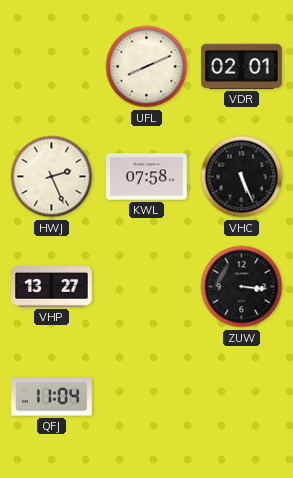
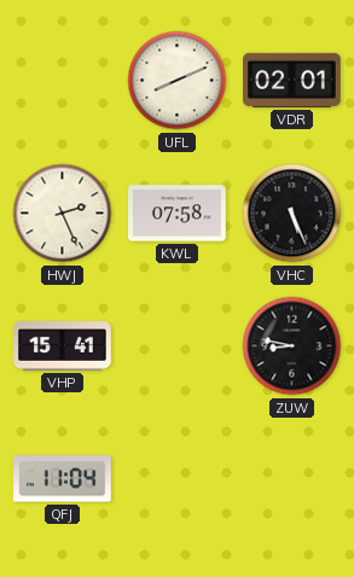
VHP: 13:27 -> 15:41
ZUW: 3:16 -> 8:47
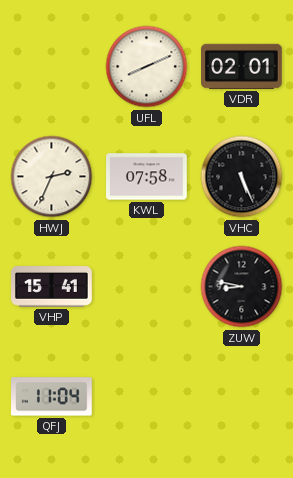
HWJ: 2:26 -> 2:34
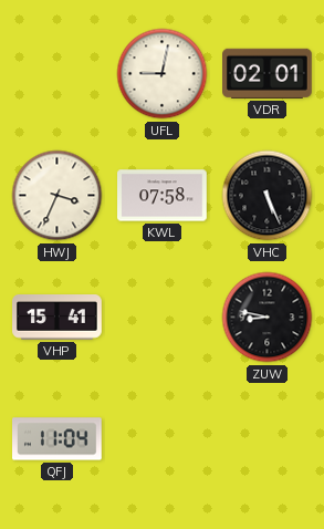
UFL: 8:11 -> 9:02
HWJ: 2:34 -> 3:34
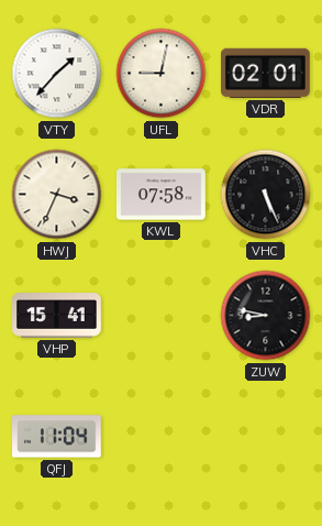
VTY: none -> 1:37
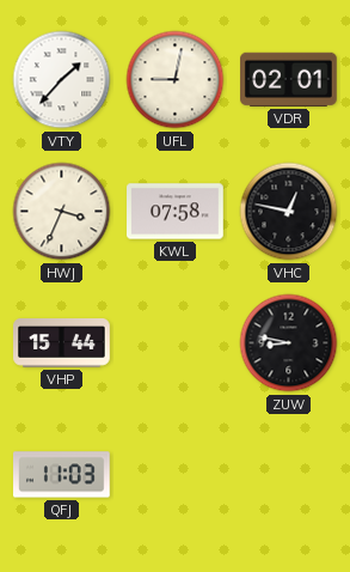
VHC: 5:26 -> 12:47
VHP: 15:41 -> 15:44
QFJ: 11:04 -> 11:03
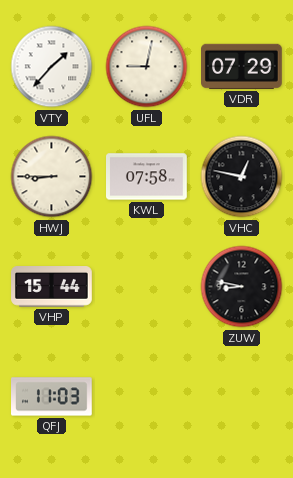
VDR: 02:01 -> 07:29
HWJ: 3:34 -> 8:45
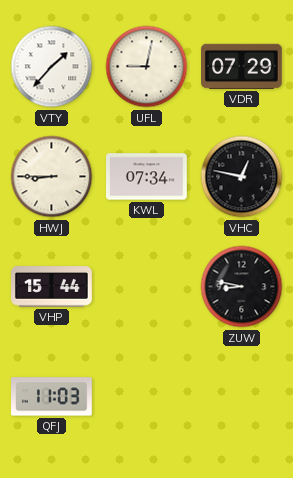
KWL: 07:58 -> 07:34
